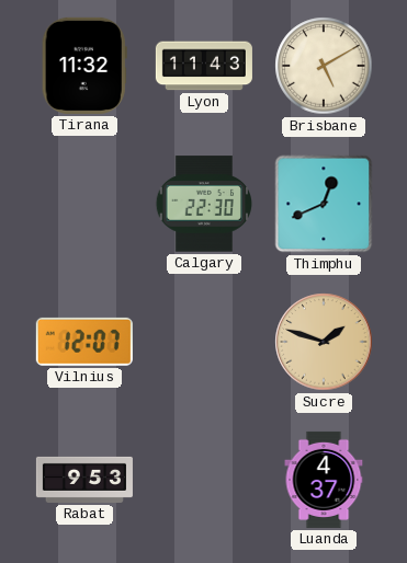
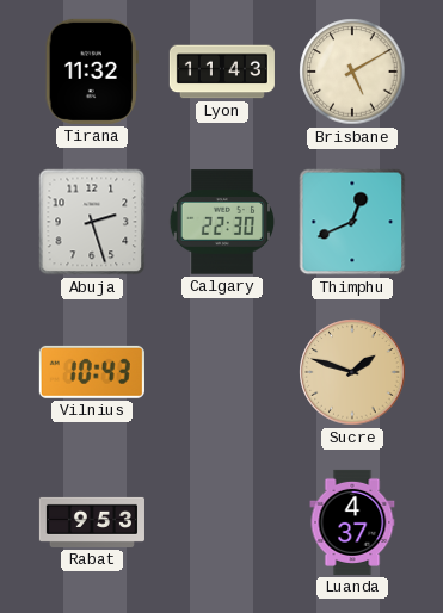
Abuja: none -> 2:27
Vilnius: 12:07 -> 10:43
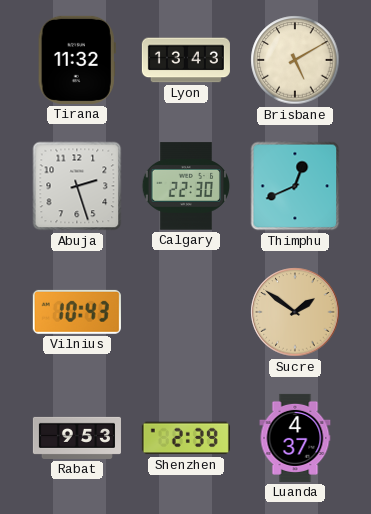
Lyon: 11:43 -> 13:43
Sucre: 1:48 -> 1:51
Shenzhen: none -> 2:39
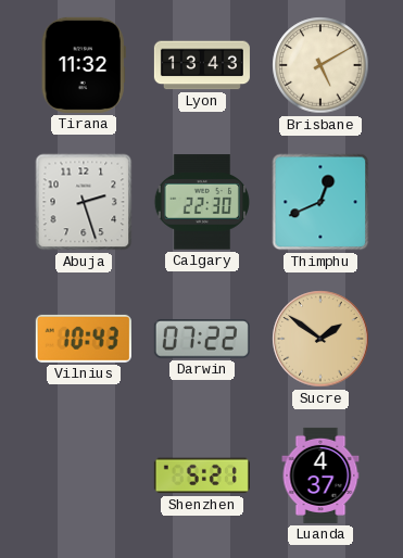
Darwin: none -> 07:22
Rabat: 9:53 -> none
Shenzhen: 2:39 -> 5:21
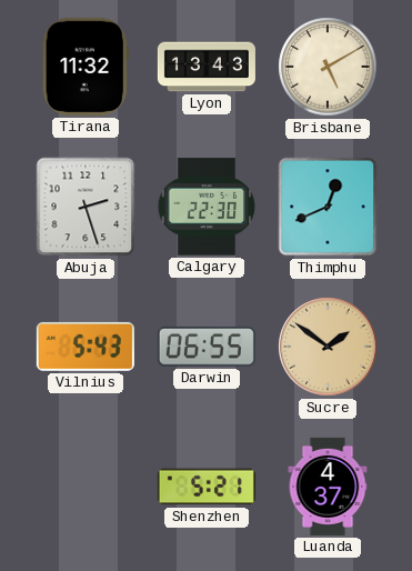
Vilnius: 10:43 -> 5:43
Darwin: 07:22 -> 06:55
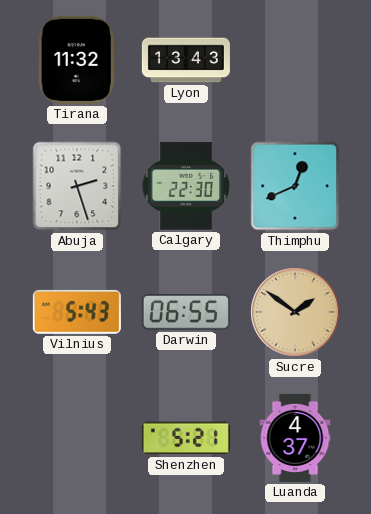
Brisbane: 5:10 -> none
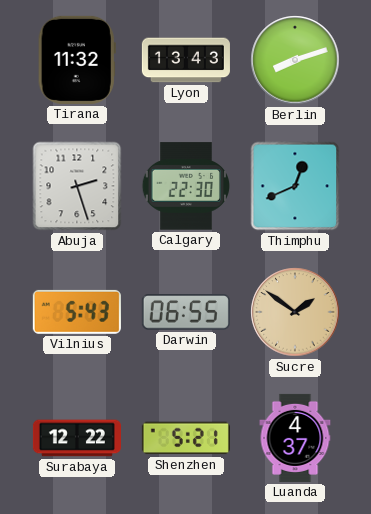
Berlin: none -> 8:12
Surabaya: none -> 12:22
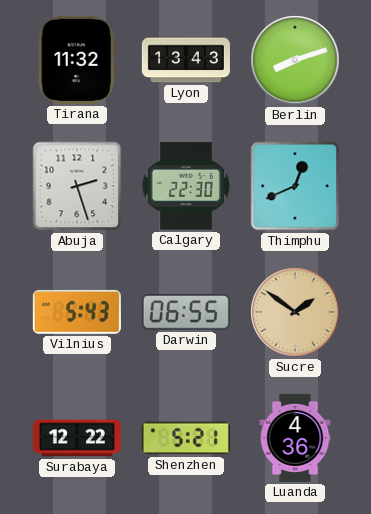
Luanda: 4:37 -> 4:36
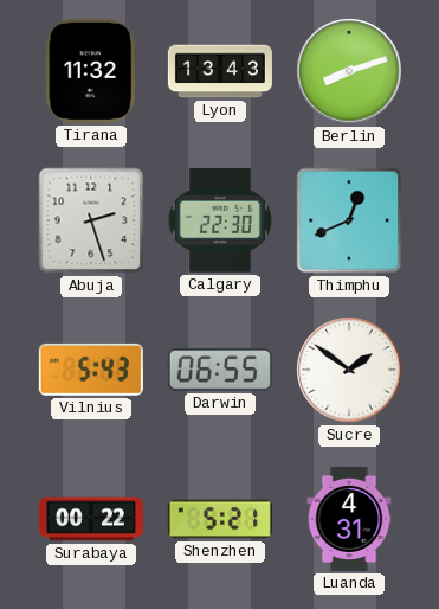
Sucre dial: champagne -> white
Surabaya: 12:22 -> 00:22
Luanda: 4:36 -> 4:31
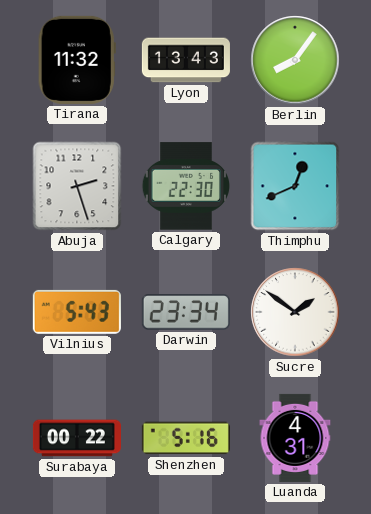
Berlin: 8:12 -> 8:06
Darwin: 06:55 -> 23:34
Shenzhen: 5:21 -> 5:16
